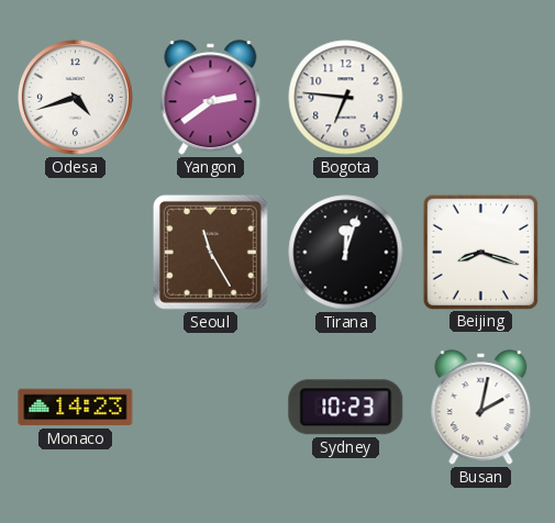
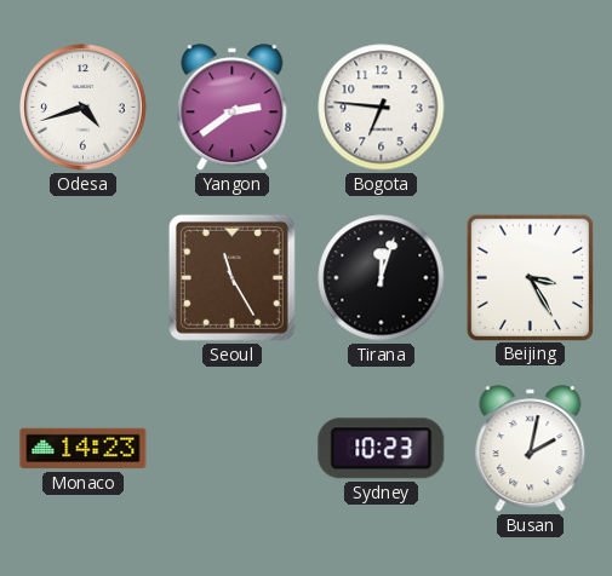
Beijing: 8:18 -> 3:25
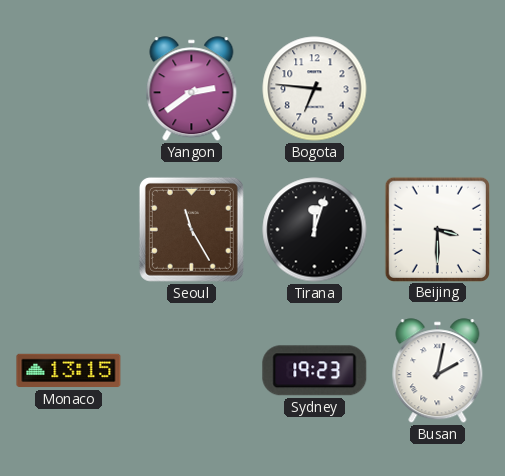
Odesa: 4:42 -> none
Beijing: 3:25 -> 3:30
Monaco: 14:23 -> 13:15
Sydney: 10:23 -> 19:23
